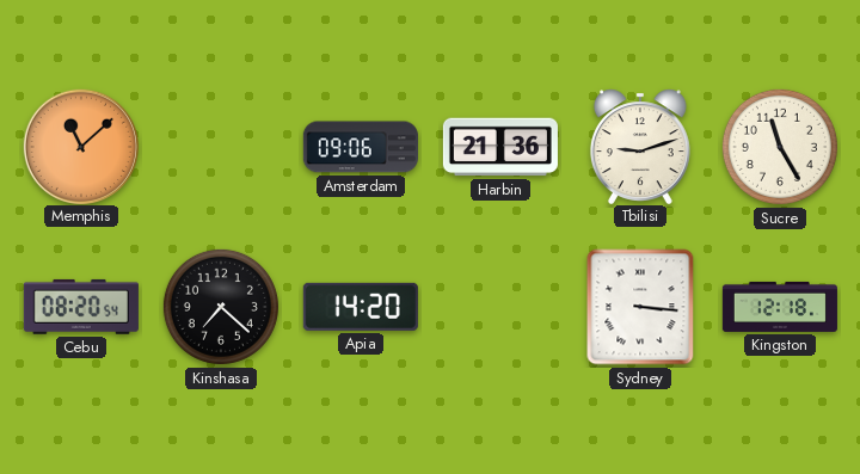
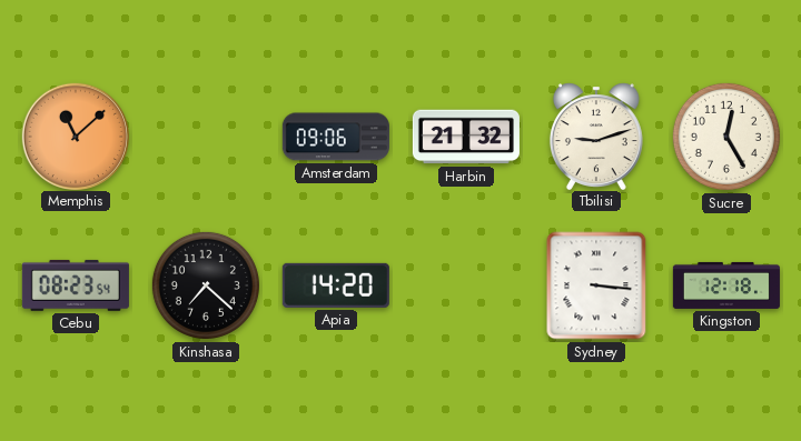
Harbin: 21:36 -> 21:32
Sucre: 11:25 -> 12:25
Cebu: 08:20 -> 08:23
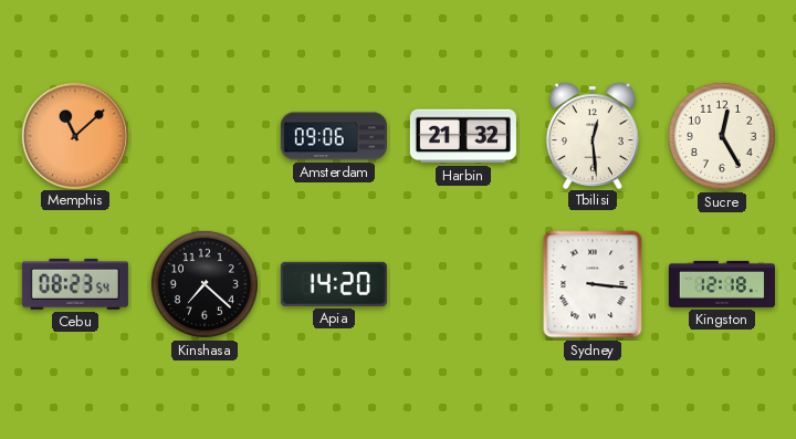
Tbilisi: 9:12 -> 12:29
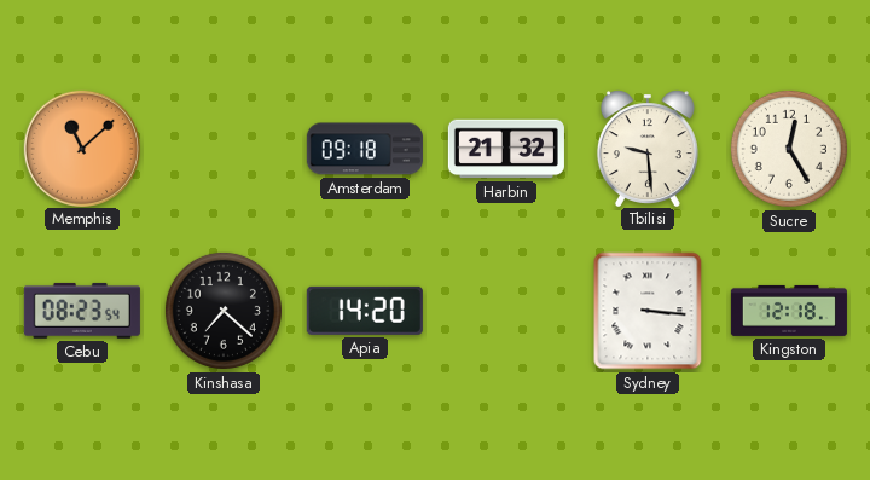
Amsterdam: 09:06 -> 09:18
Tbilisi: 12:29 -> 9:29
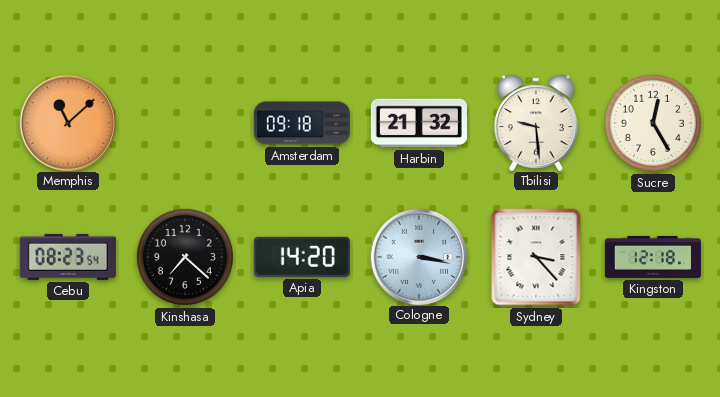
Cologne: none -> 3:17
Sydney: 3:16 -> 3:23
